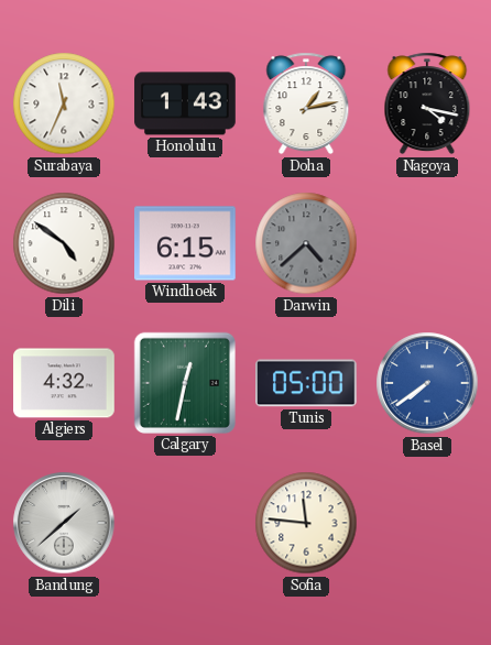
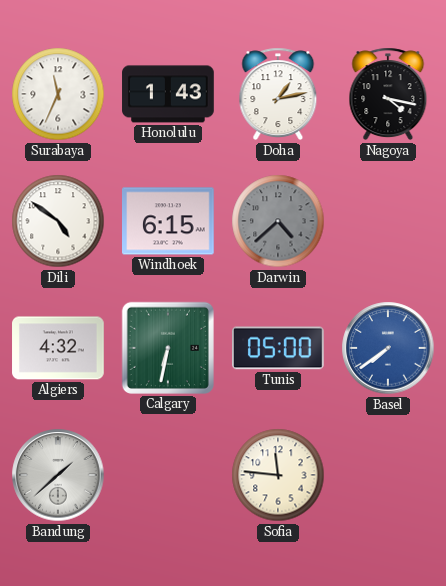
Calgary: 12:32 -> 6:32
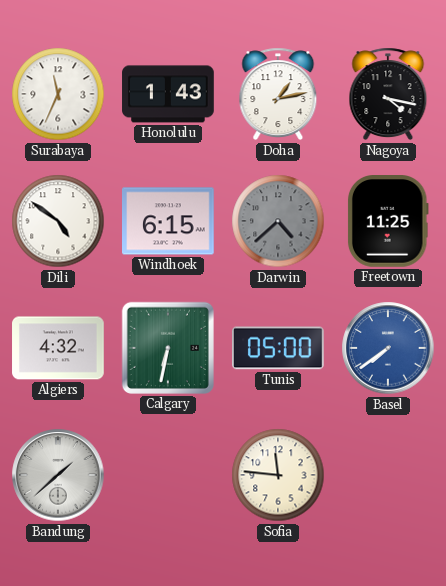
Freetown: none -> 11:25
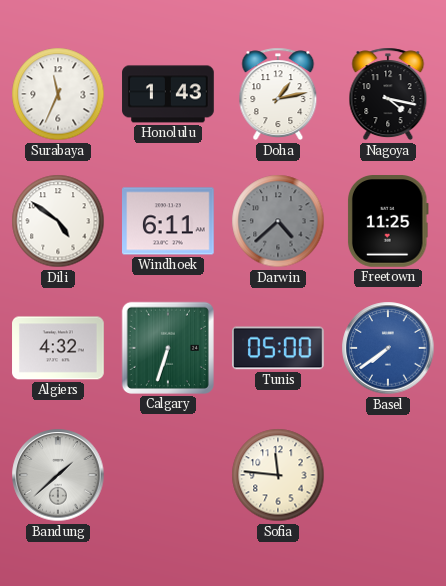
Windhoek: 6:15 -> 6:11
Calgary: 6:32 -> 6:33
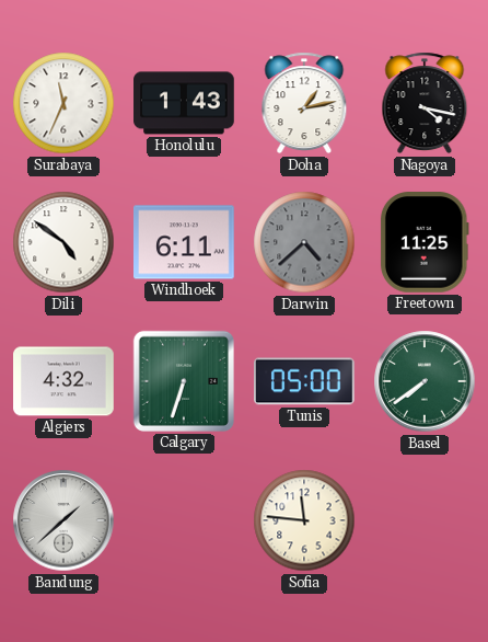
Basel dial: blue -> green
